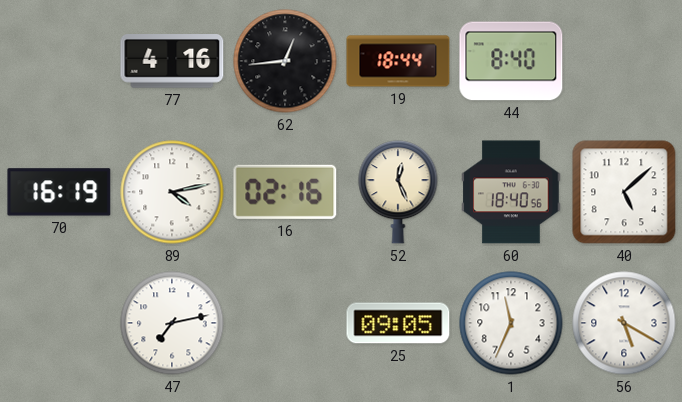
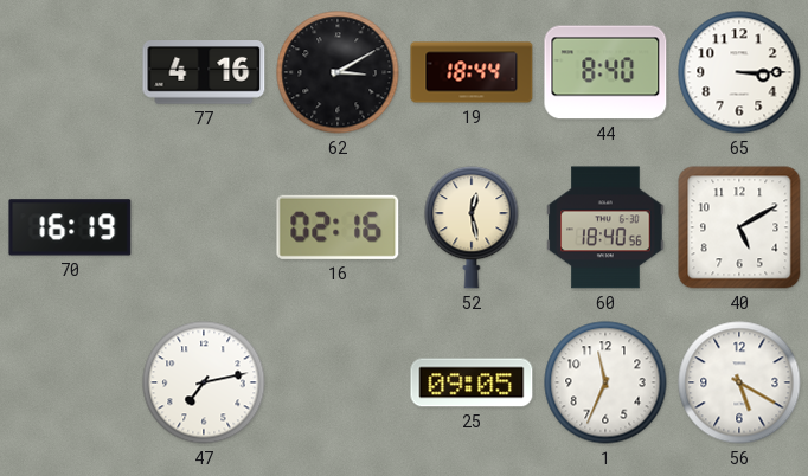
62: 12:44 -> 3:10
65: none -> 3:15
89: 4:13 -> none
52: 12:26 -> 12:28
40: 5:08 -> 5:10
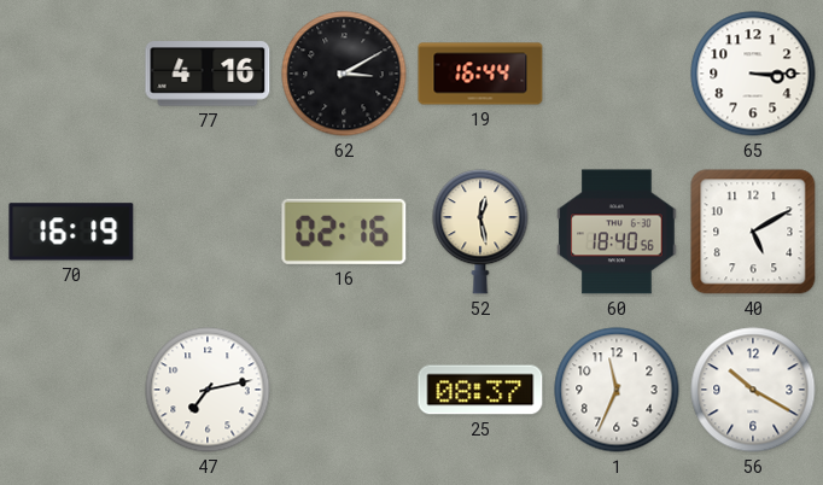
19: 18:44 -> 16:44
44: 8:40 -> none
25: 09:05 -> 08:37
56: 5:20 -> 10:20
